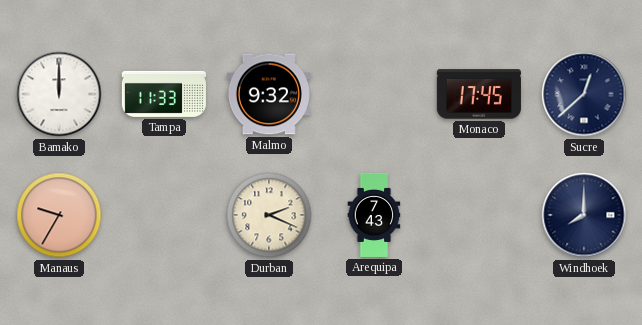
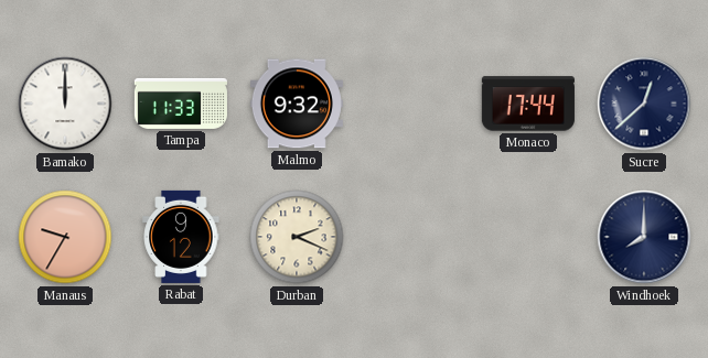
Monaco: 17:45 -> 17:44
Rabat: none -> 9:12
Arequipa: 7:43 -> none
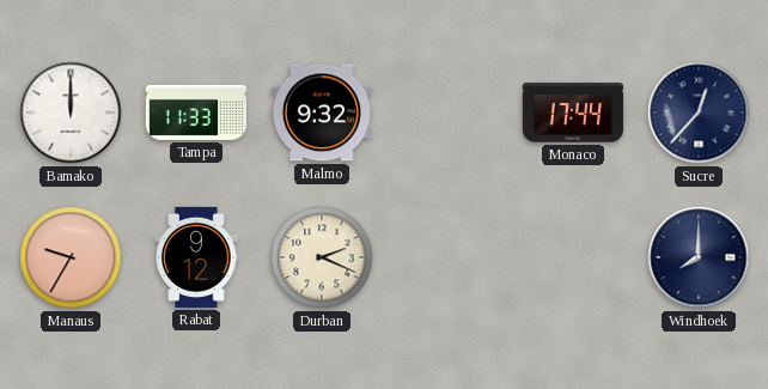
Sucre: 12:38 -> 12:37
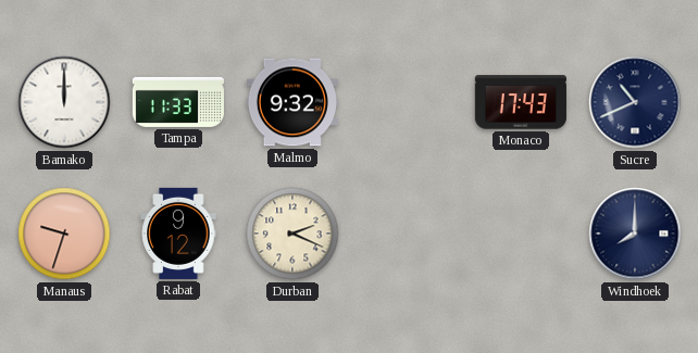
Monaco: 17:44 -> 17:43
Sucre: 12:37 -> 10:41
Manaus: 9:35 -> 9:33
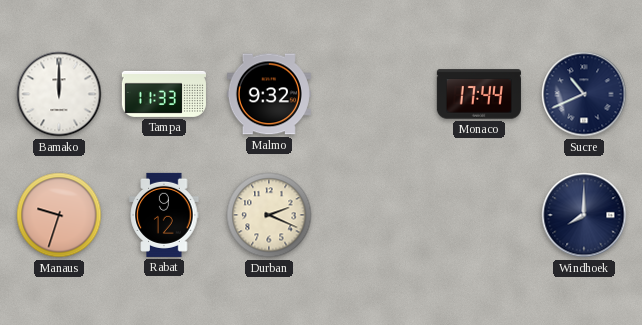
Monaco: 17:43 -> 17:44
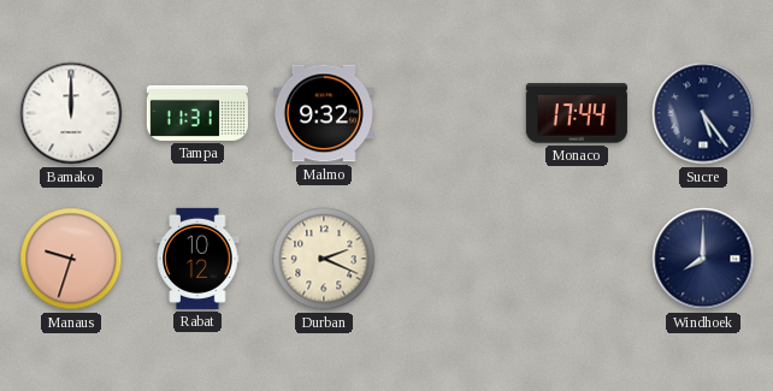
Tampa: 11:33 -> 11:31
Sucre: 10:41 -> 5:24
Rabat: 9:12 -> 10:12
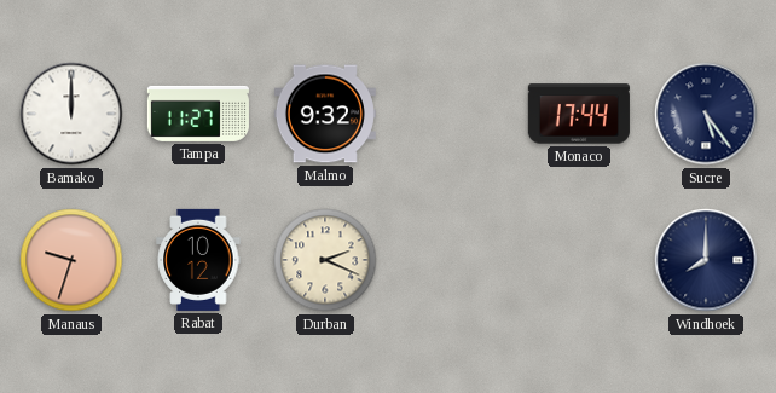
Tampa: 11:31 -> 11:27
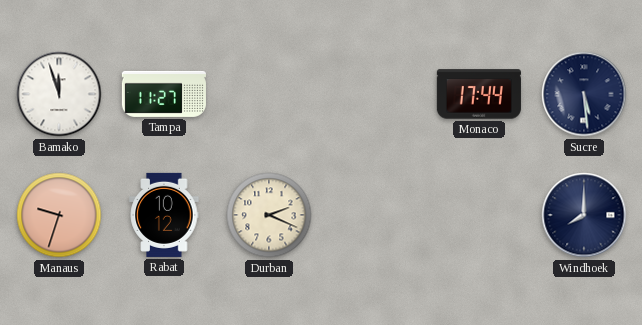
Bamako: 12:00 -> 11:57
Malmo: 9:32 -> none
Sucre: 5:24 -> 5:29
